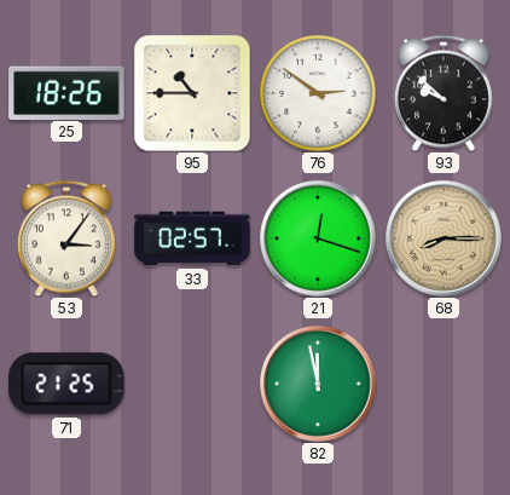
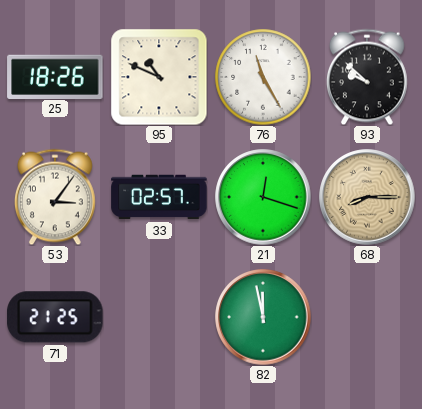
95: 10:45 -> 10:49
76: 2:51 -> 11:25
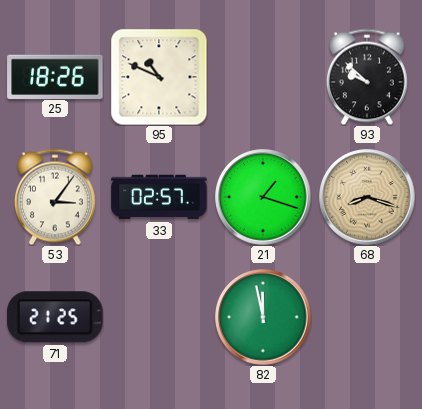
76: 11:25 -> none
21: 12:18 -> 1:18
68: 8:15 -> 8:18
